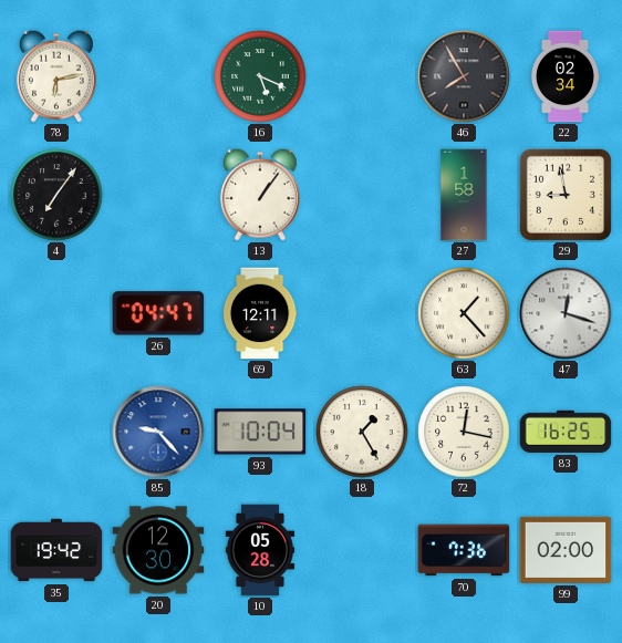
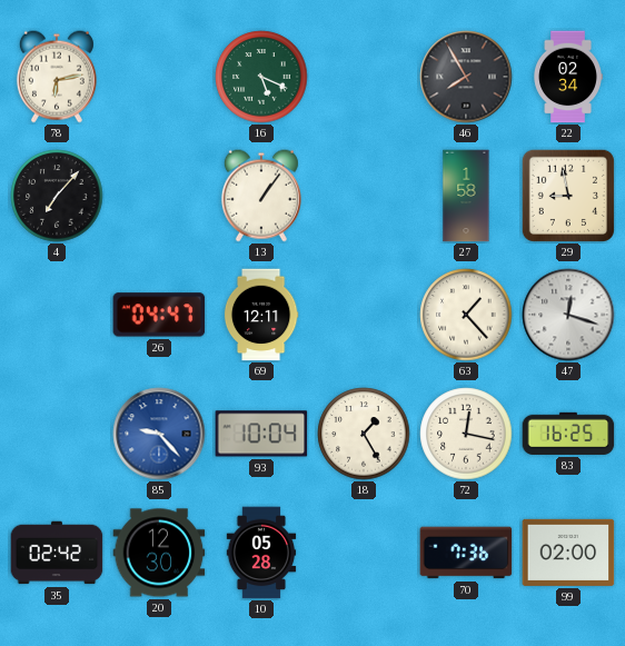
4: 7:06 -> 7:07
35: 19:42 -> 02:42
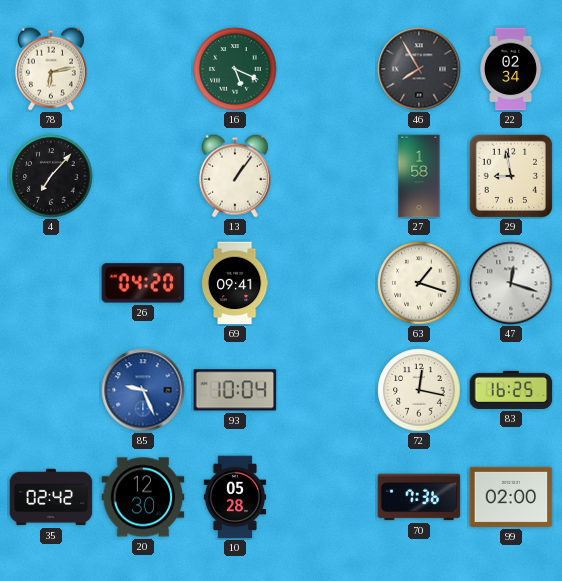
26: 04:47 -> 04:20
69: 12:11 -> 09:41
63: 1:23 -> 1:18
85: 9:23 -> 9:26
18: 1:25 -> none
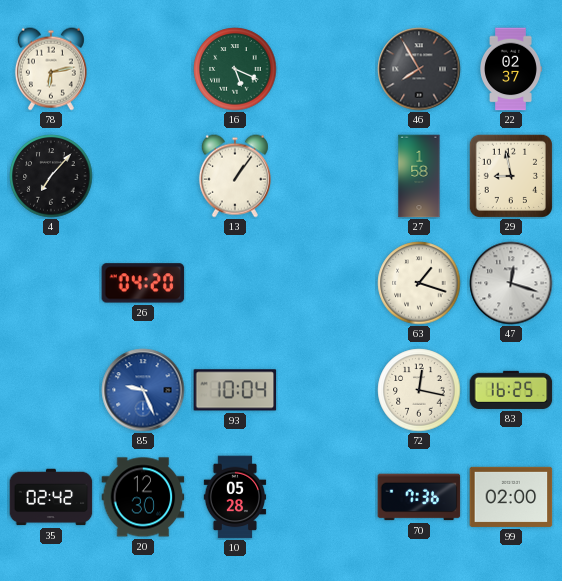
22: 02:34 -> 02:37
69: 09:41 -> none
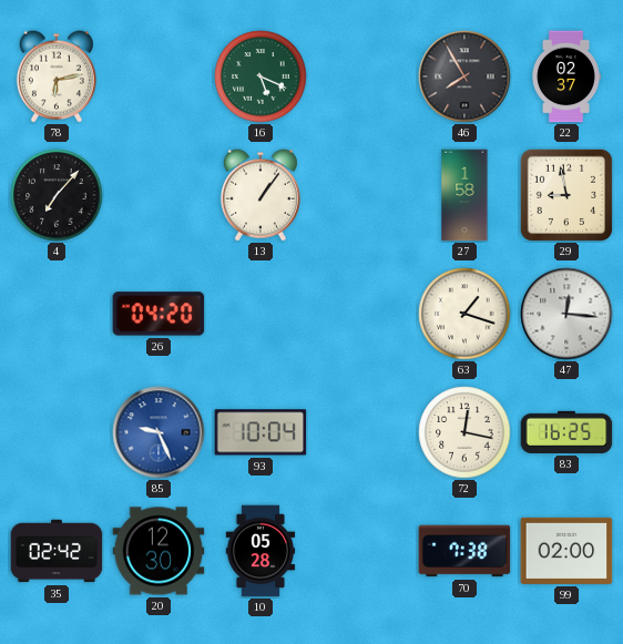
47: 12:18 -> 12:16
70: 7:36 -> 7:38
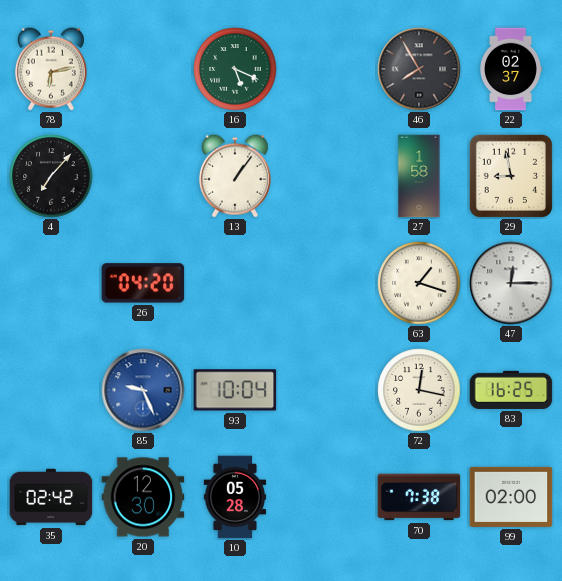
47: 12:16 -> 12:15
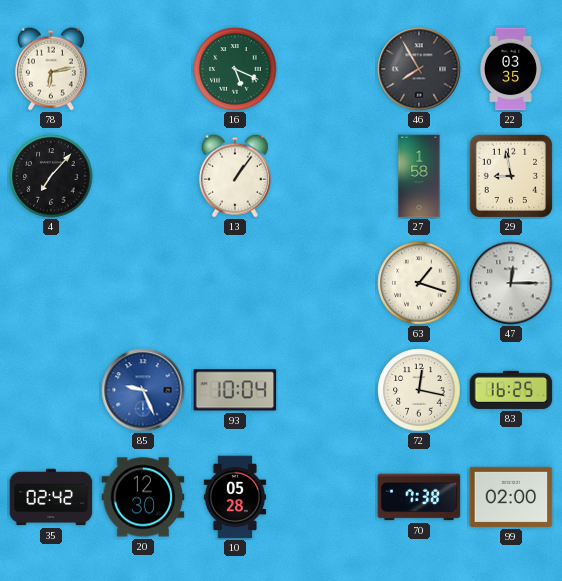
22: 02:37 -> 03:35
26: 04:20 -> none
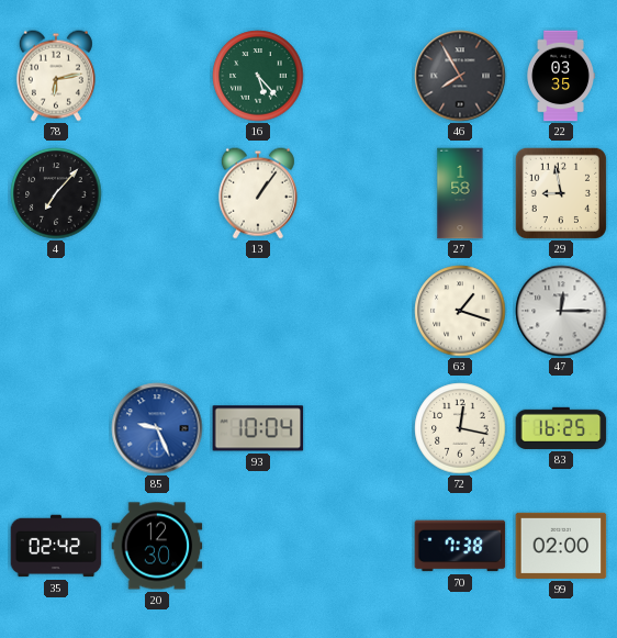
16: 5:19 -> 5:23
10: 05:28 -> none
